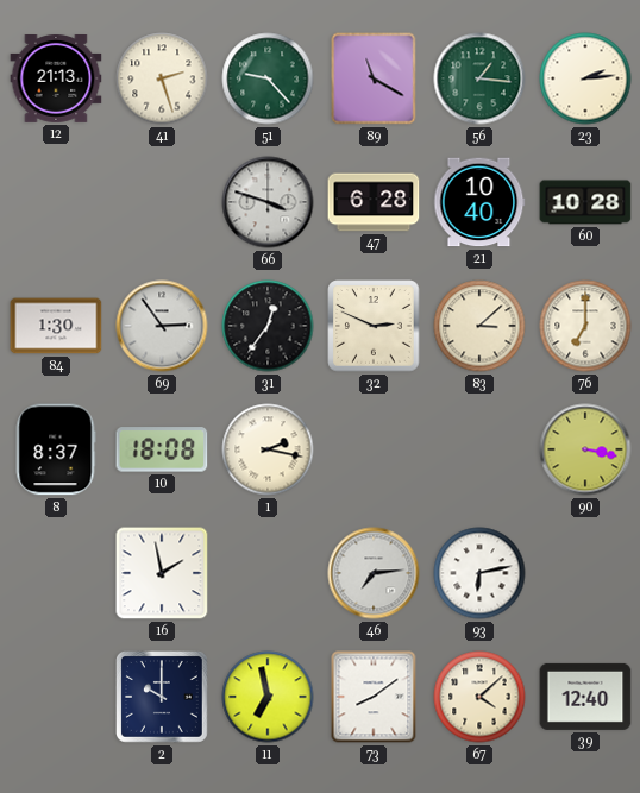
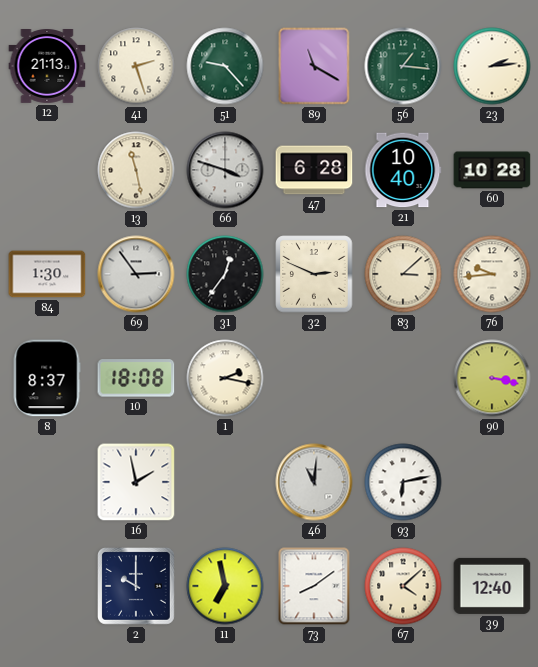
13: none -> 11:28
76: 7:00 -> 9:44
46: 7:14 -> 11:01
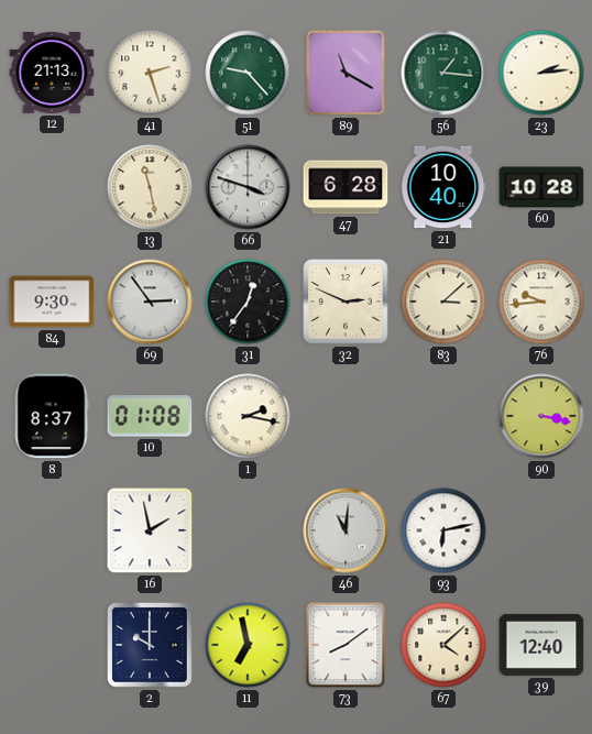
84: 1:30 -> 9:30
10: 18:08 -> 01:08
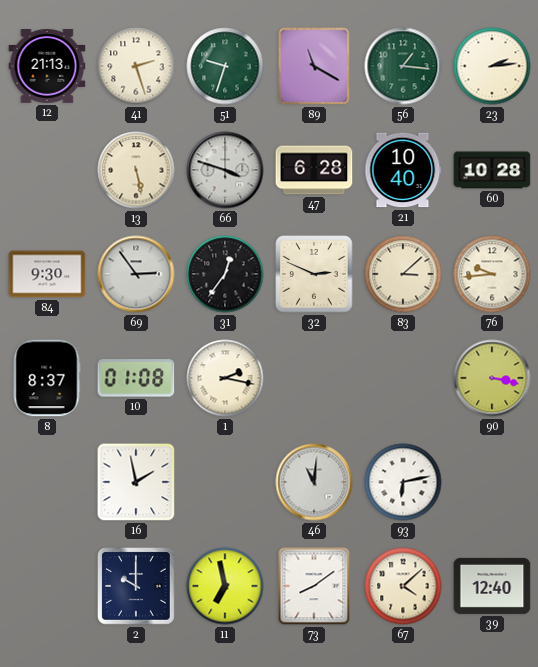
51: 9:23 -> 9:33
13: 11:28 -> 5:28
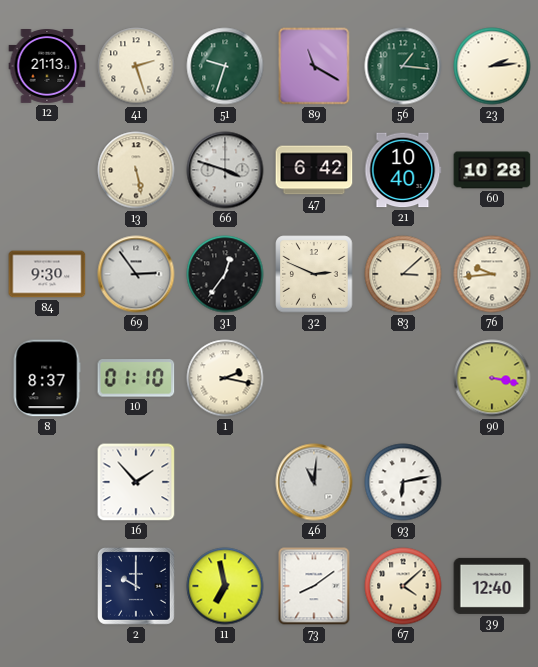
47: 6:28 -> 6:42
10: 01:08 -> 01:10
16: 1:58 -> 1:53
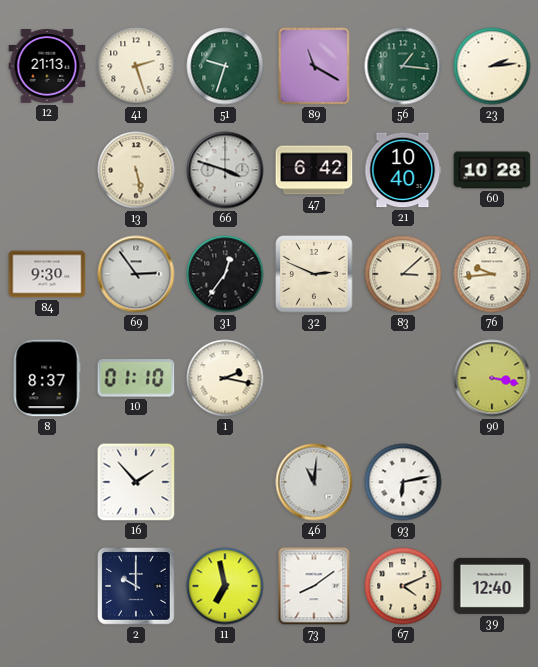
67: 4:08 -> 4:11
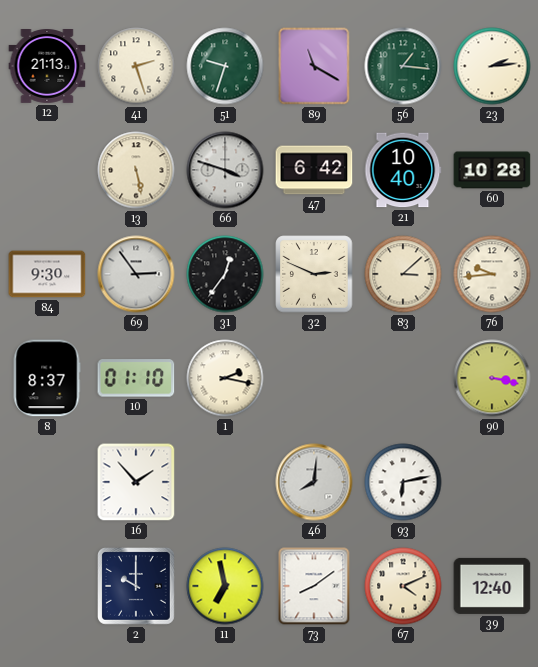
46: 11:01 -> 8:01
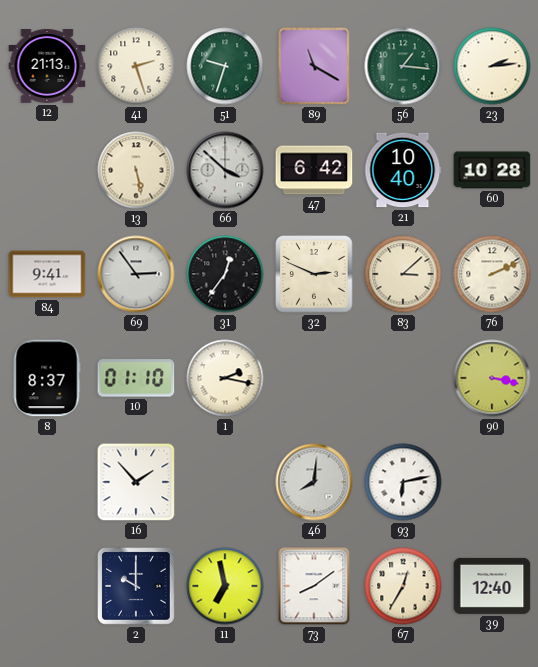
66: 3:48 -> 3:52
84: 9:30 -> 9:41
76: 9:44 -> 2:11
67: 4:11 -> 12:35
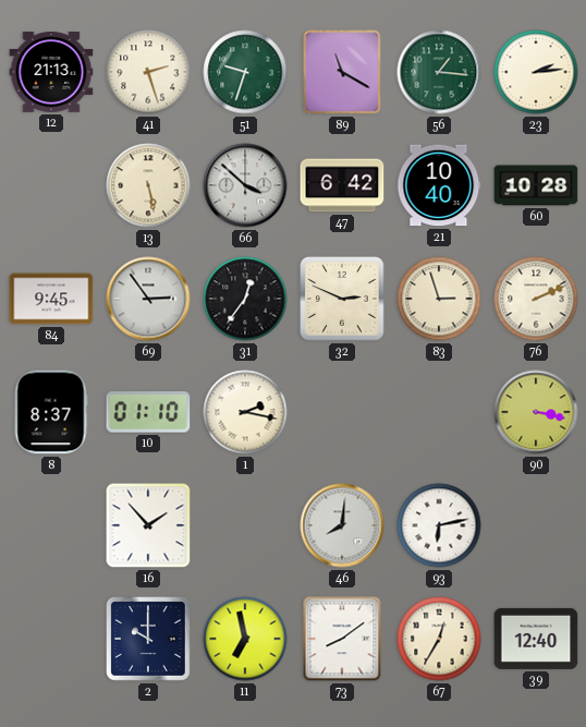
84: 9:41 -> 9:45
83: 3:08 -> 2:57
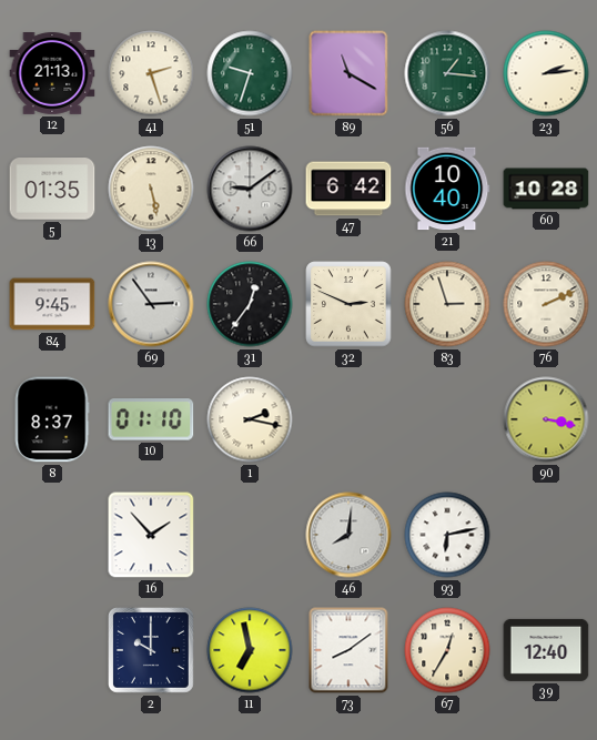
5: none -> 01:35
66: 3:52 -> 9:09
